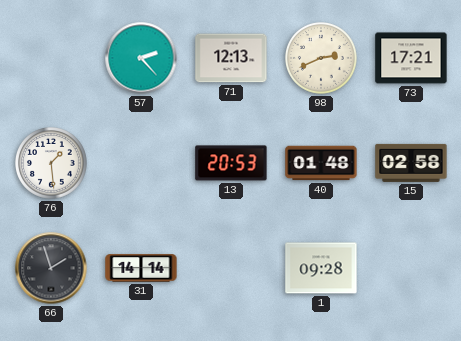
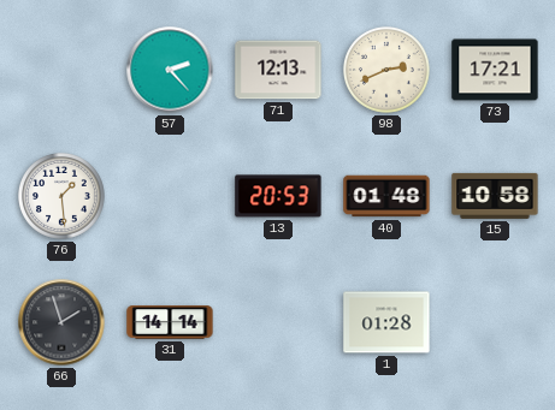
15: 02:58 -> 10:58
1: 09:28 -> 01:28
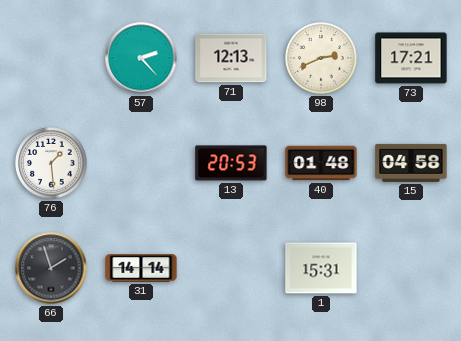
15: 10:58 -> 04:58
1: 01:28 -> 15:31
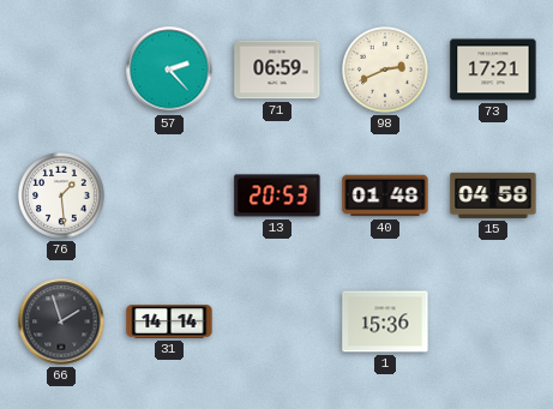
71: 12:13 -> 06:59
1: 15:31 -> 15:36
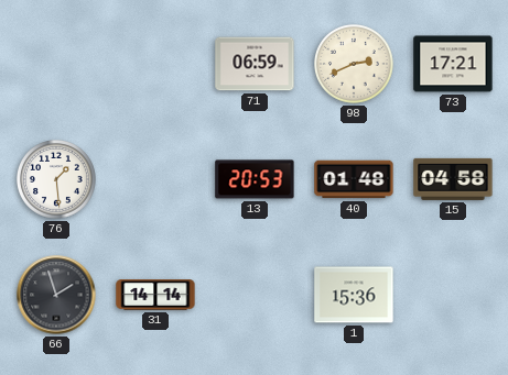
57: 2:23 -> none
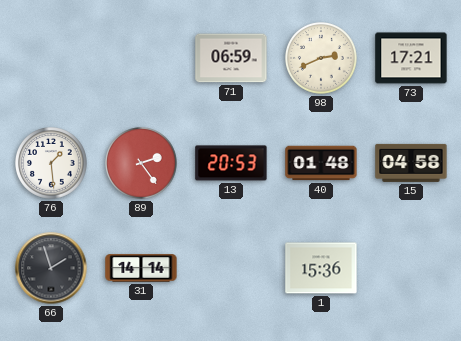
89: none -> 2:24
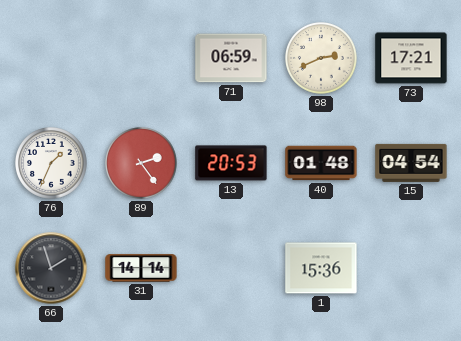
76: 1:29 -> 1:34
15: 04:58 -> 04:54
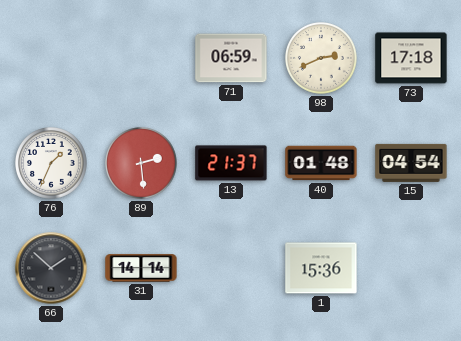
73: 17:21 -> 17:18
89: 2:24 -> 2:29
13: 20:53 -> 21:37
66: 1:57 -> 1:52
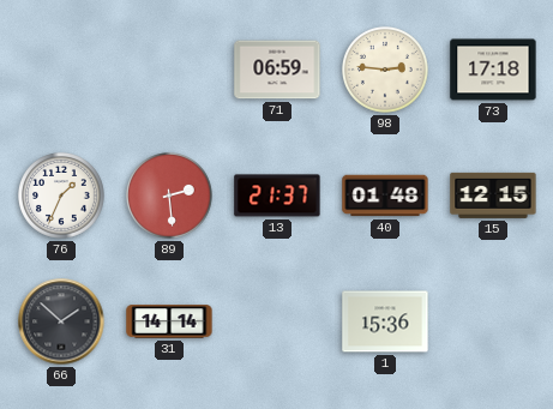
98: 2:41 -> 2:46
15: 04:54 -> 12:15
